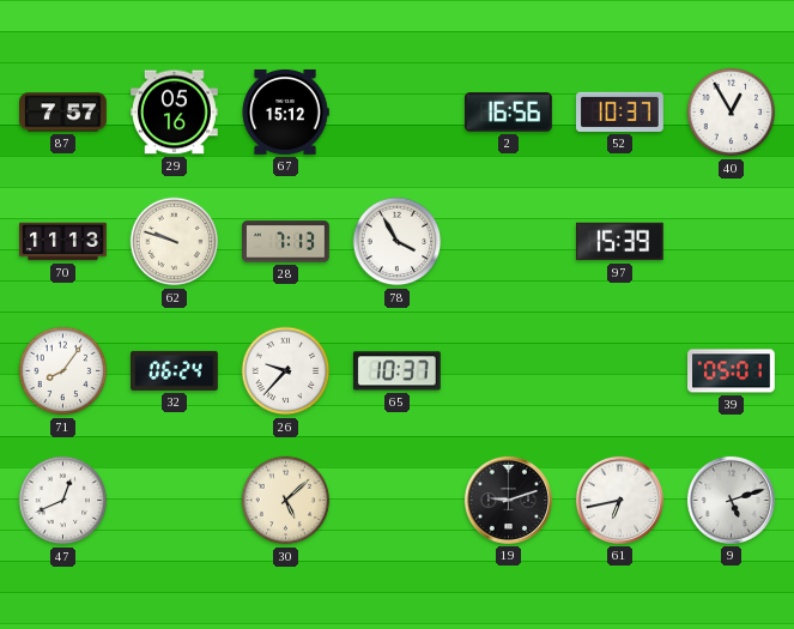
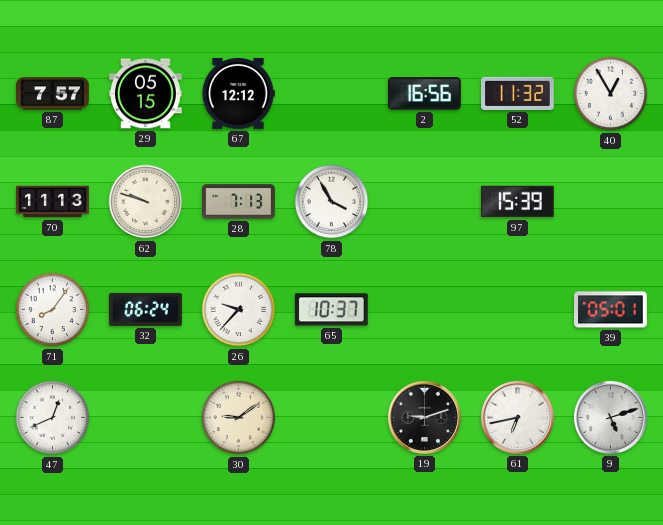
29: 05:16 -> 05:15
67: 15:12 -> 12:12
52: 10:37 -> 11:32
30: 5:08 -> 9:09
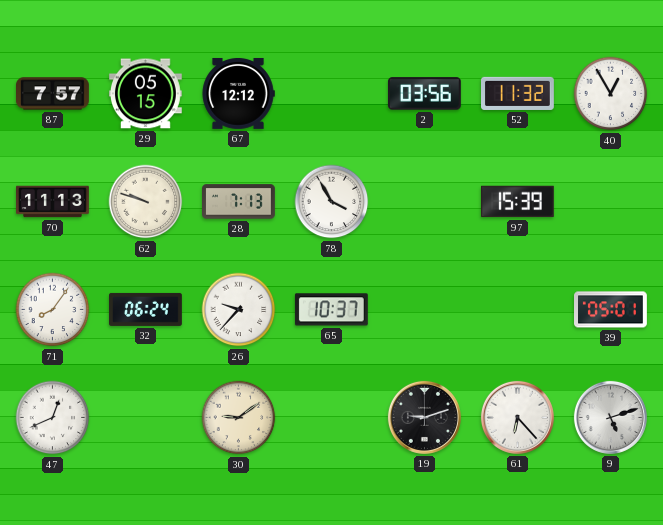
2: 16:56 -> 03:56
61: 6:43 -> 6:23
